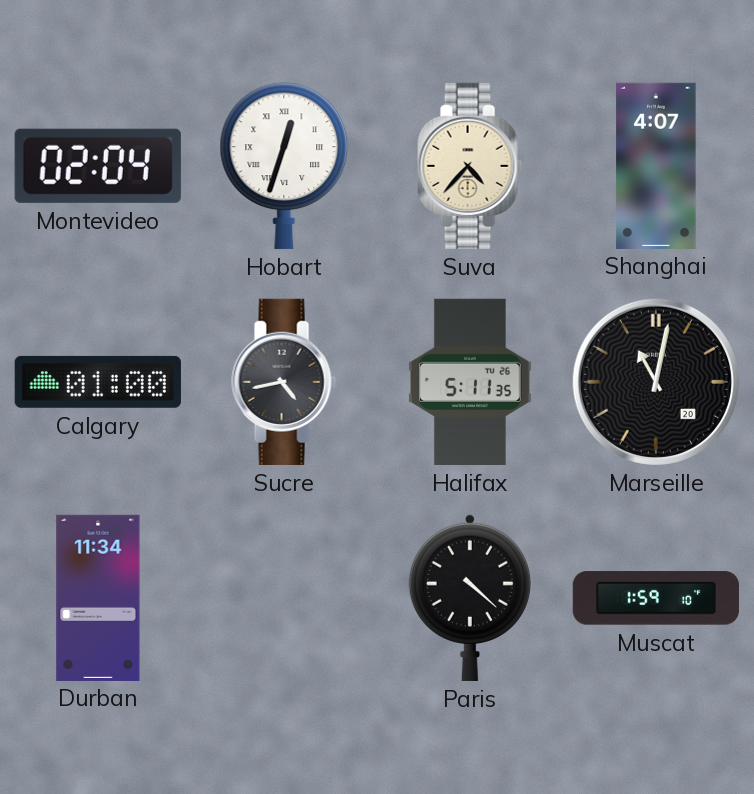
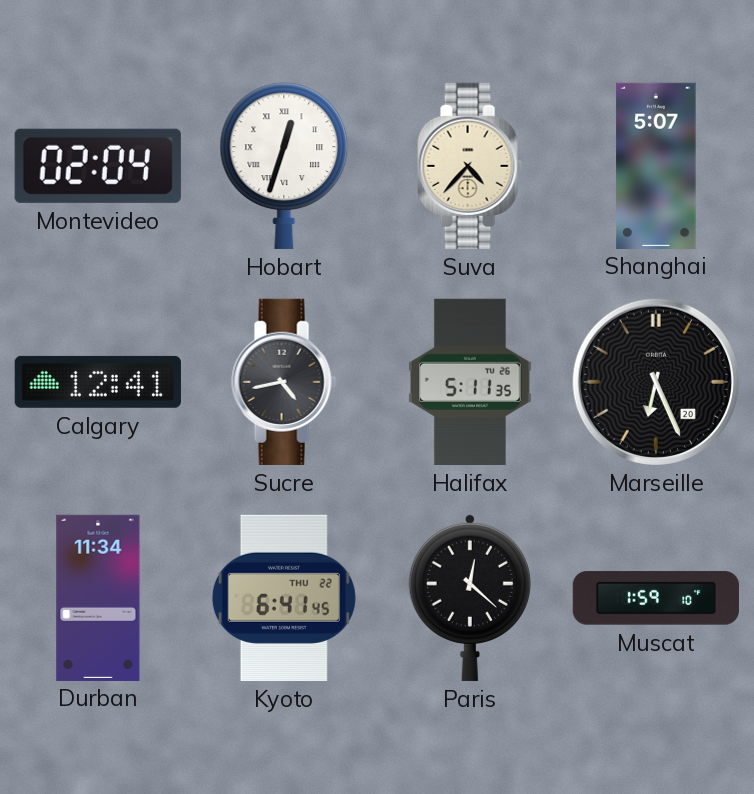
Shanghai: 4:07 -> 5:07
Calgary: 01:00 -> 12:41
Marseille: 11:02 -> 6:26
Kyoto: none -> 6:41
Paris: 4:22 -> 12:22
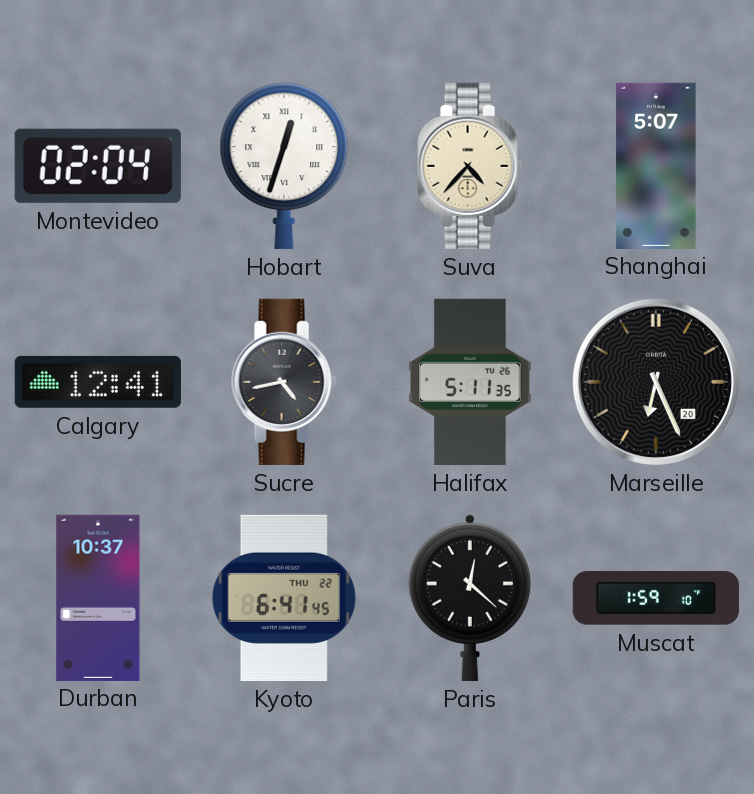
Durban: 11:34 -> 10:37
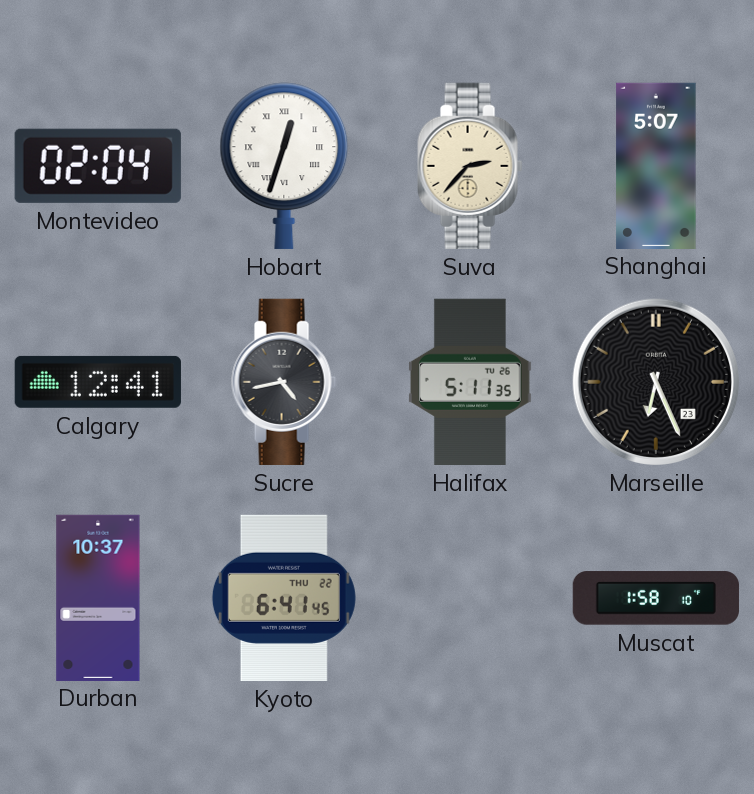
Suva: 4:37 -> 2:37
Marseille date: 20 -> 23
Paris: 12:22 -> none
Muscat: 1:59 -> 1:58
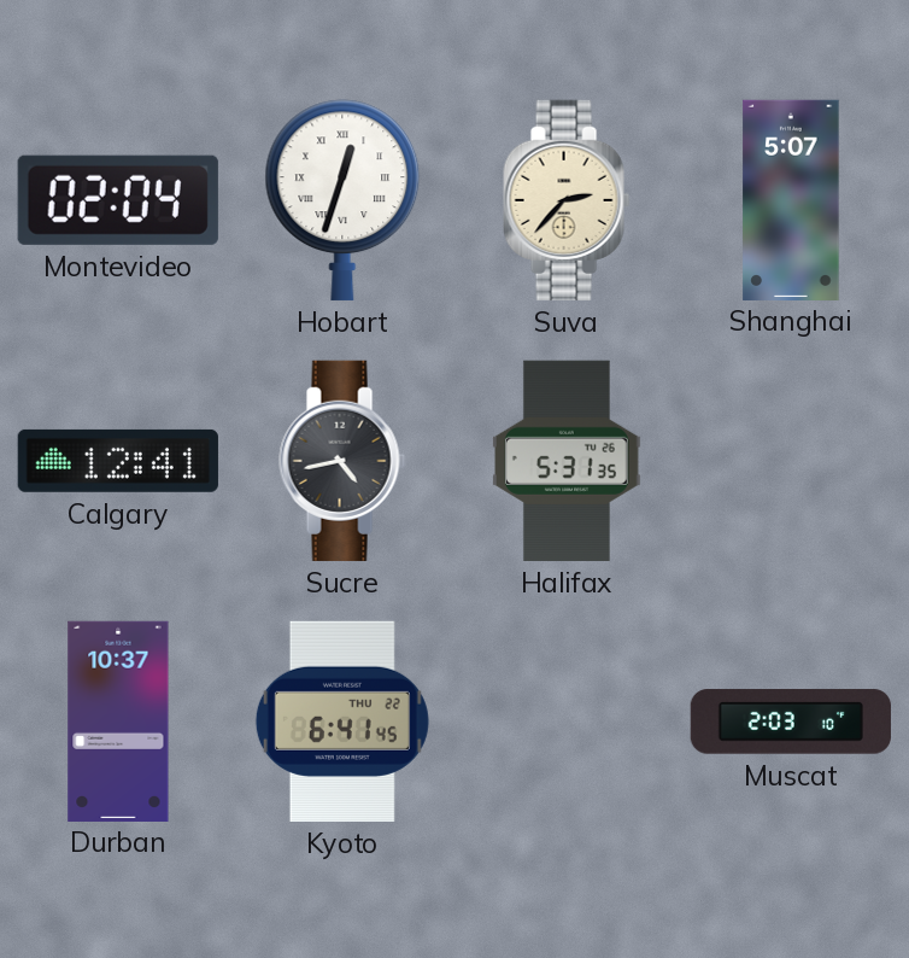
Halifax: 5:11 -> 5:31
Marseille: 6:26 -> none
Muscat: 1:58 -> 2:03
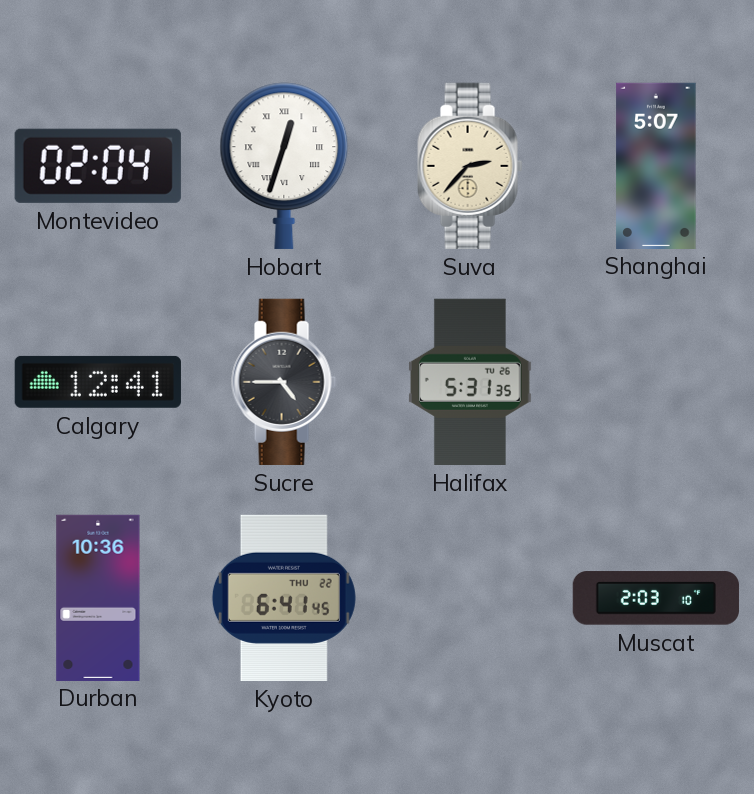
Sucre: 4:43 -> 4:45
Durban: 10:37 -> 10:36
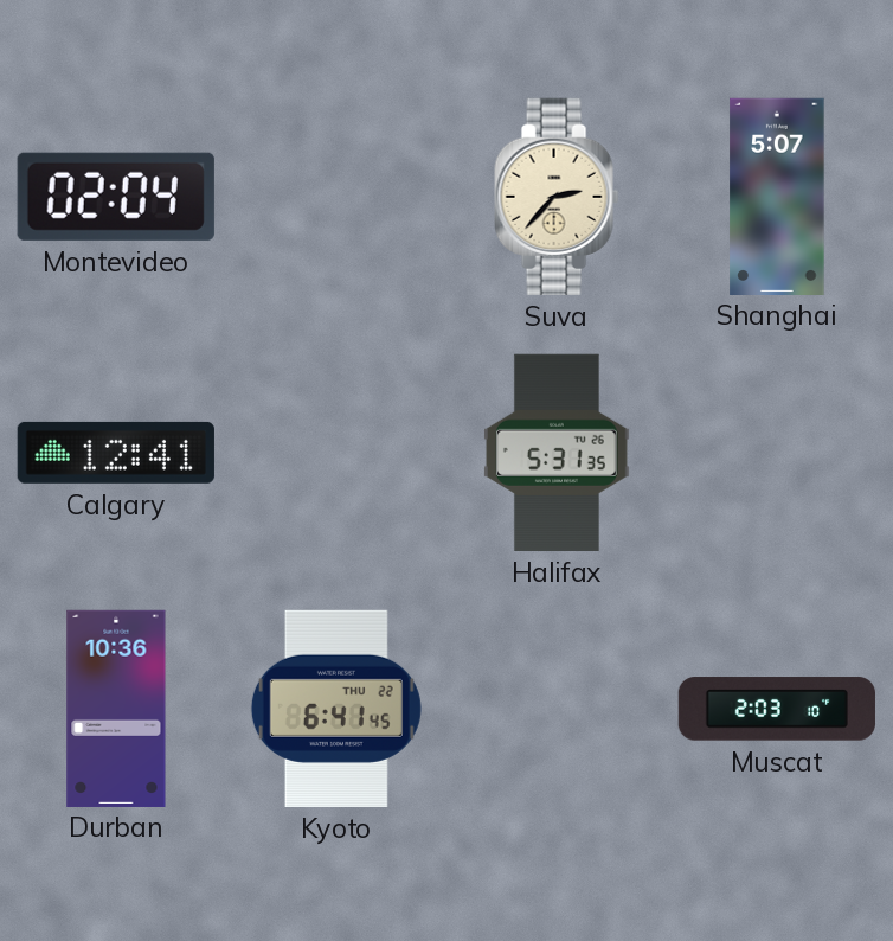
Hobart: 12:33 -> none
Sucre: 4:45 -> none
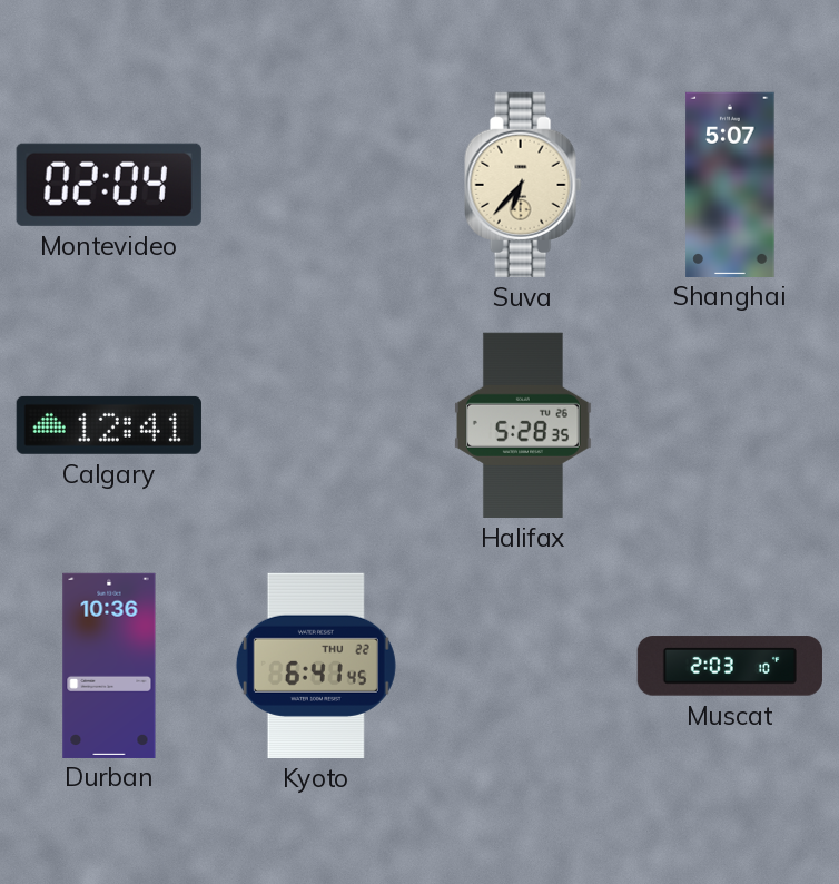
Suva: 2:37 -> 6:37
Halifax: 5:31 -> 5:28
